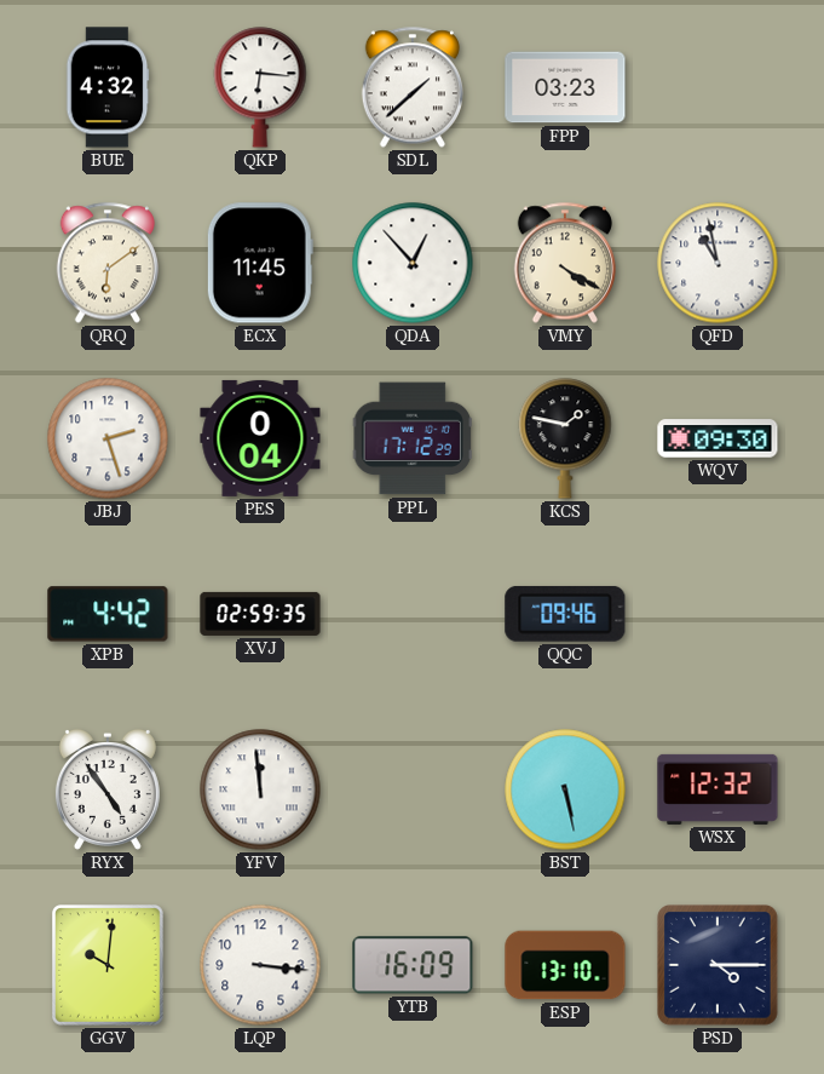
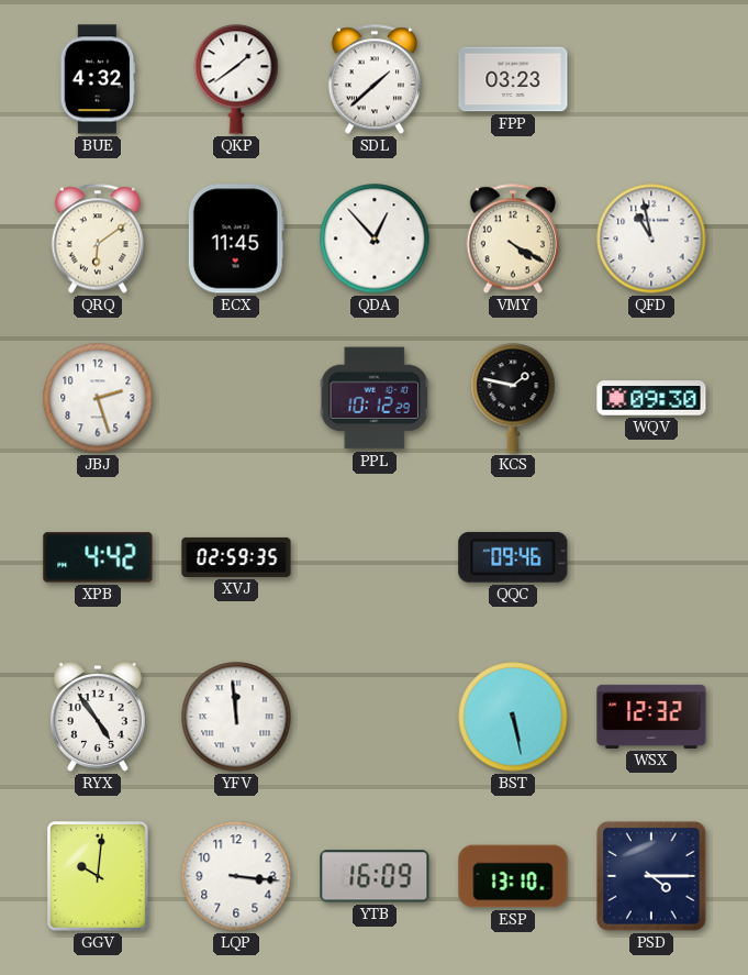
QKP: 6:16 -> 1:39
PES: 0:04 -> none
PPL: 17:12 -> 10:12
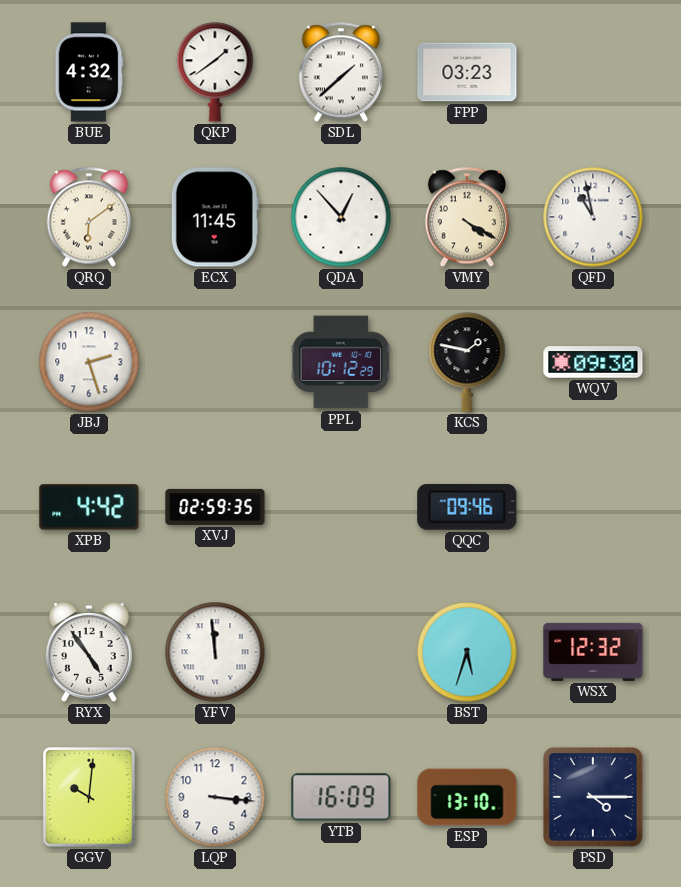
BST: 5:28 -> 5:33
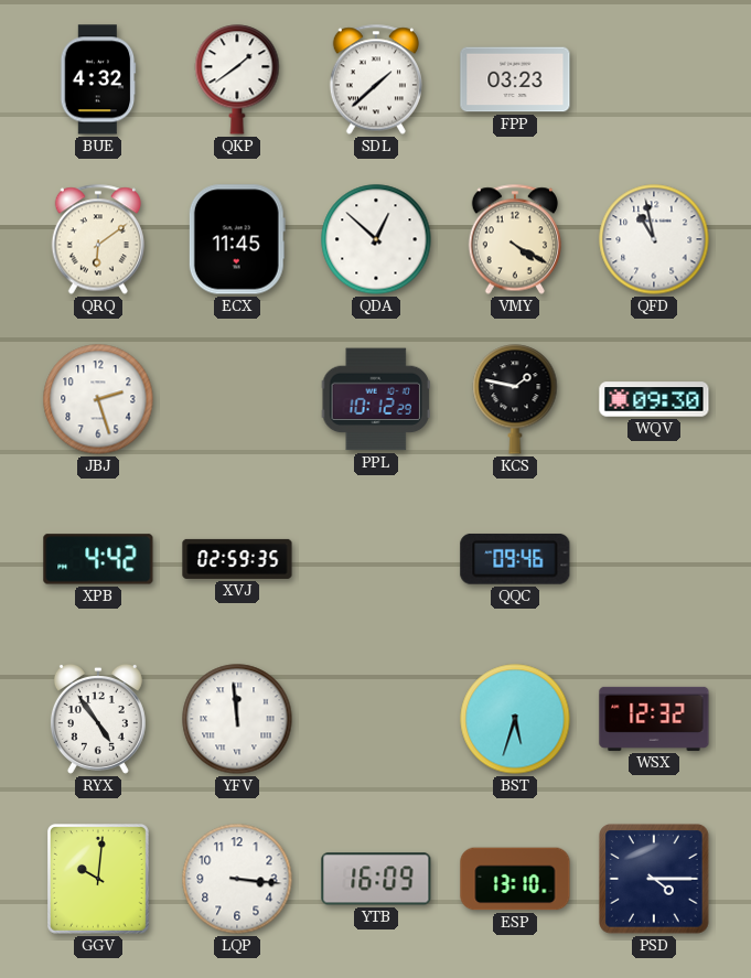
QDA: 12:53 -> 12:52
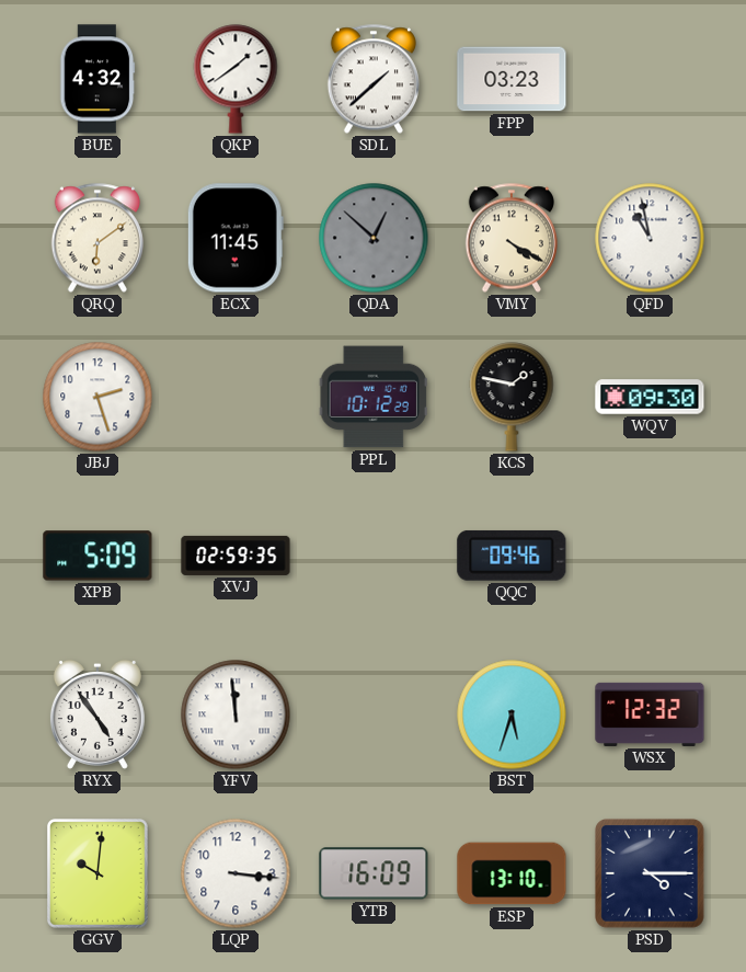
QDA dial: white -> grey
XPB: 4:42 -> 5:09
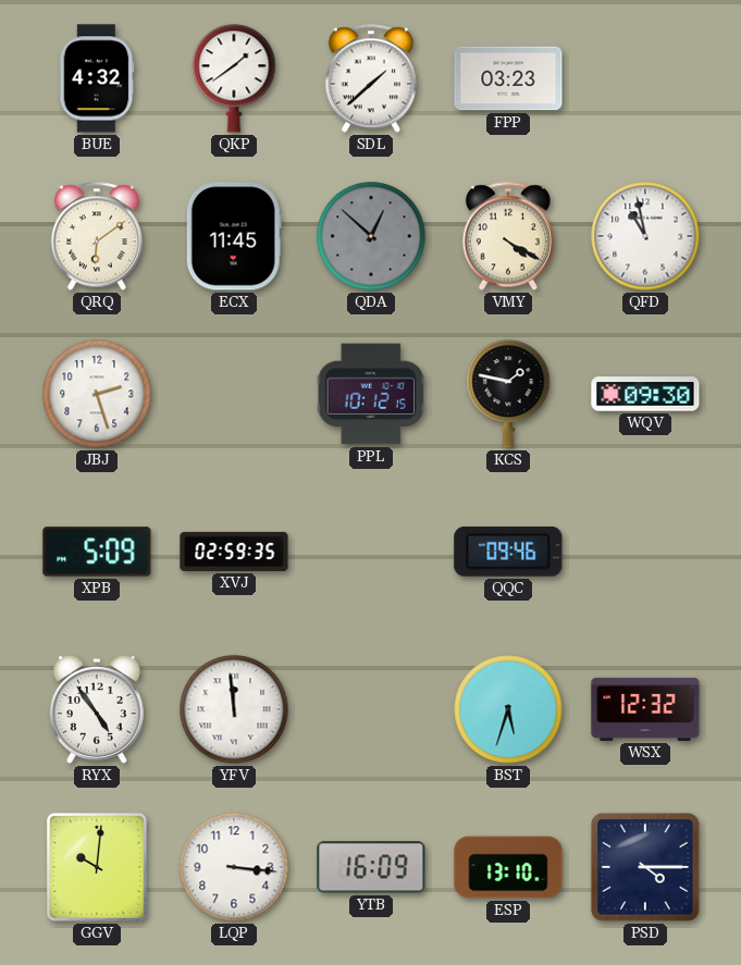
PPL: 10:12:29 -> 10:12:15
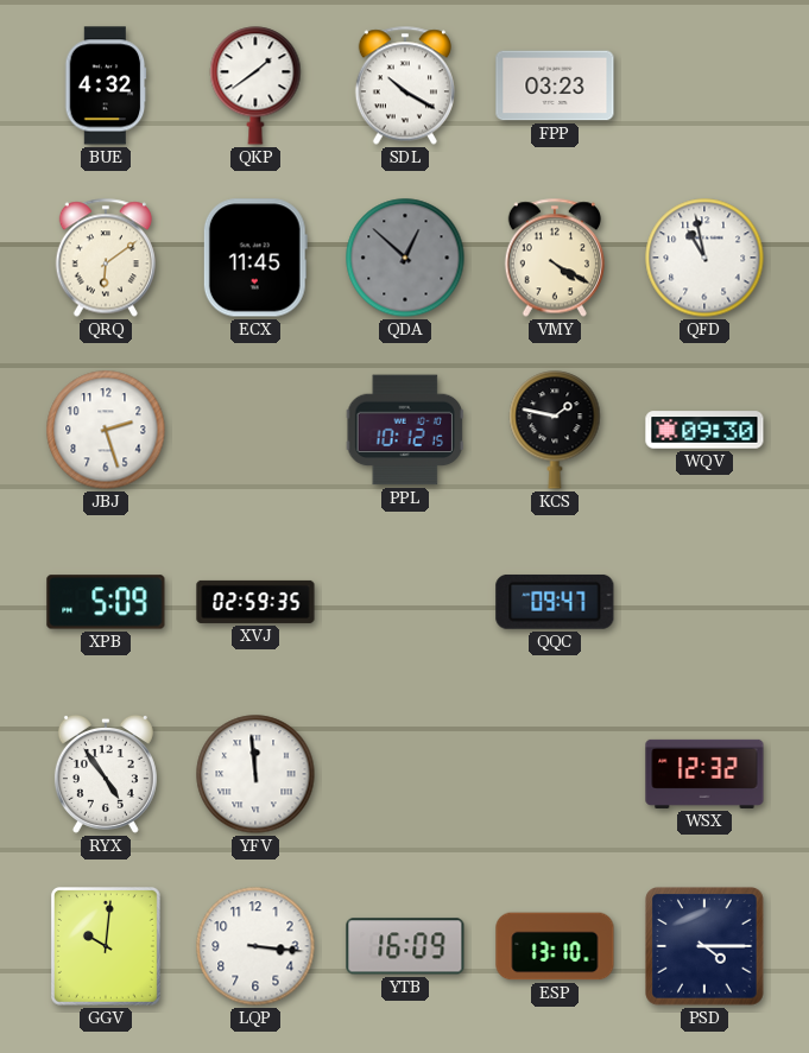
SDL: 1:38 -> 10:20
QQC: 09:46 -> 09:47
BST: 5:33 -> none
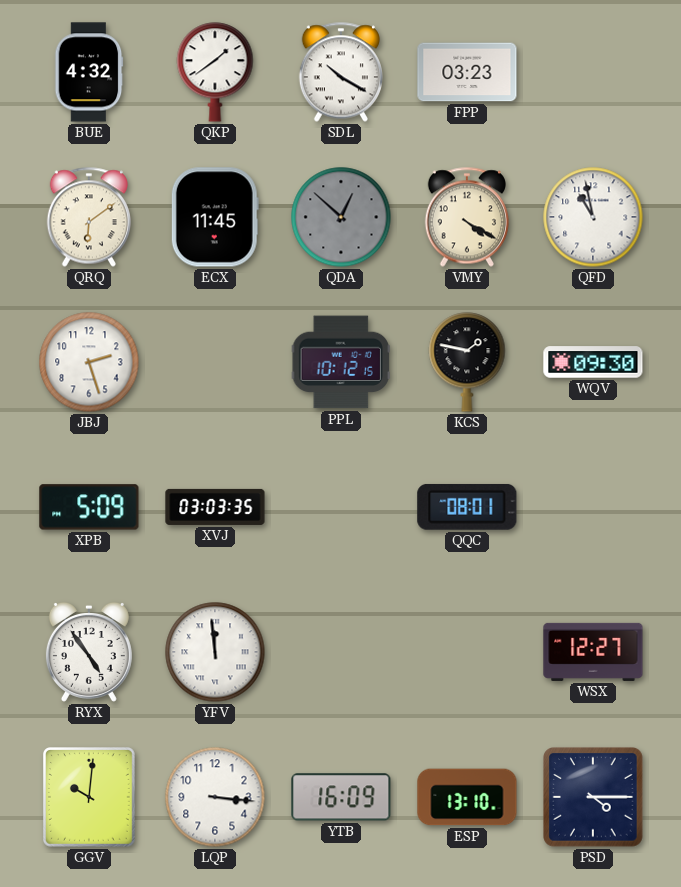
XVJ: 02:59 -> 03:03
QQC: 09:47 -> 08:01
WSX: 12:32 -> 12:27
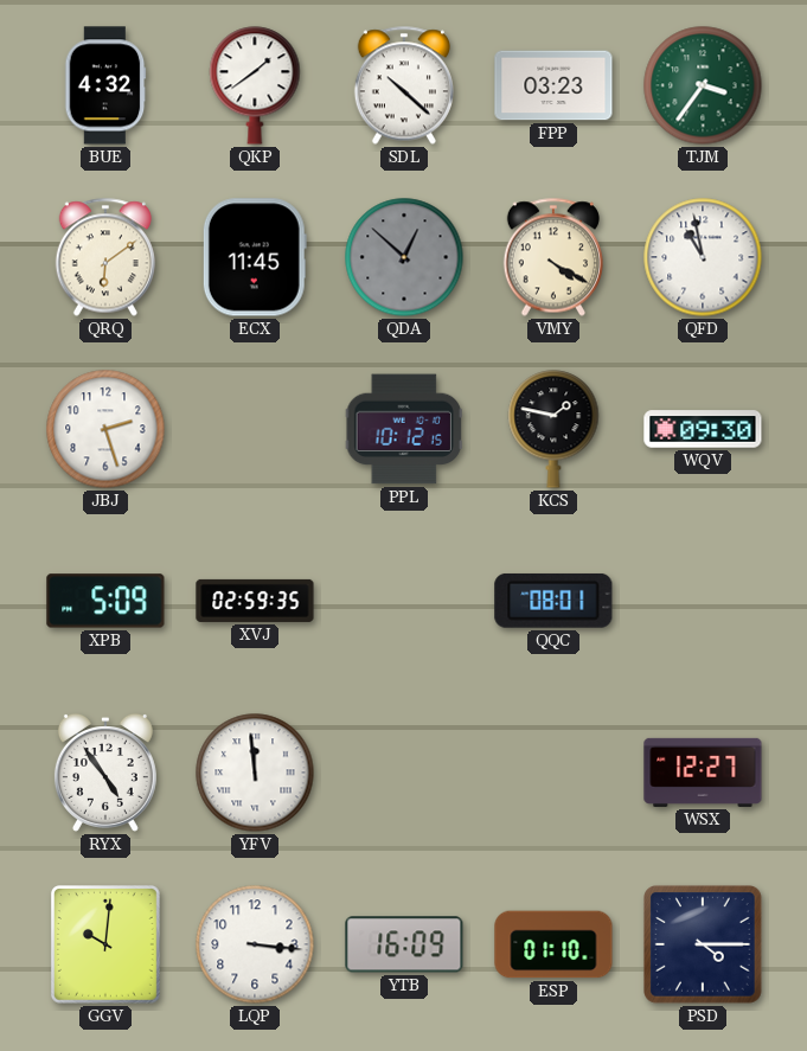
SDL: 10:20 -> 10:22
TJM: none -> 3:36
XVJ: 03:03 -> 02:59
ESP: 13:10 -> 01:10
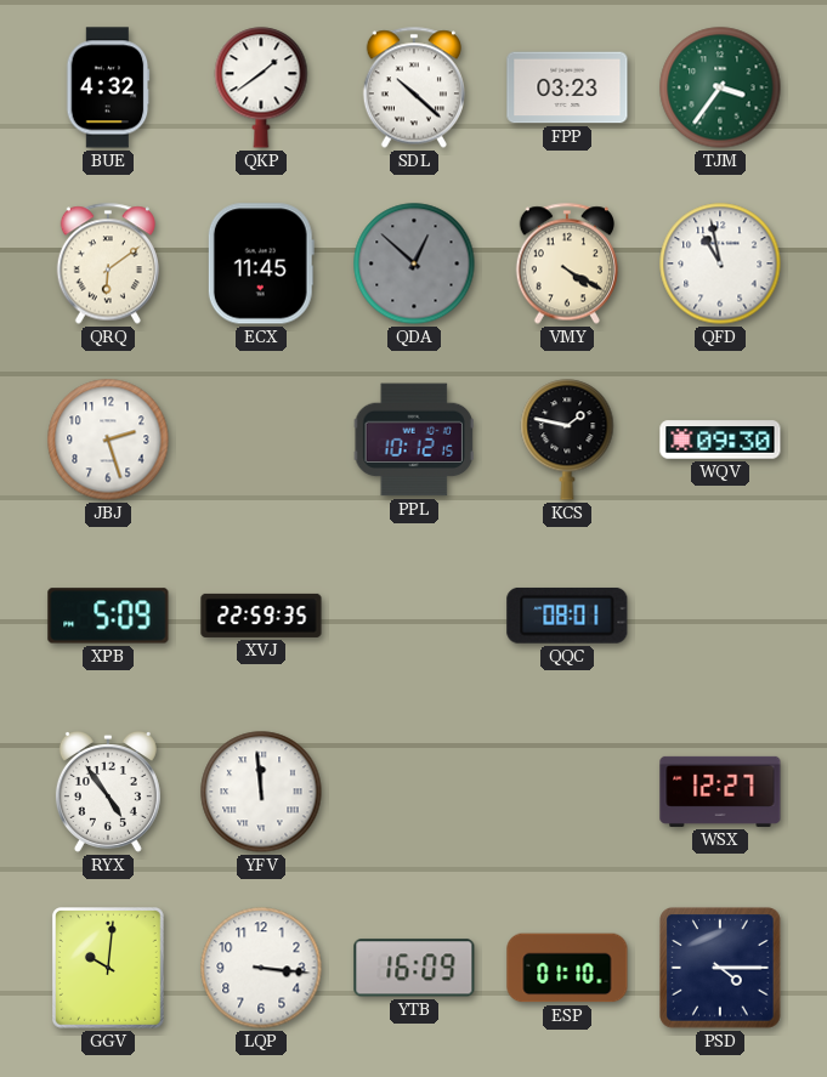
XVJ: 02:59 -> 22:59
